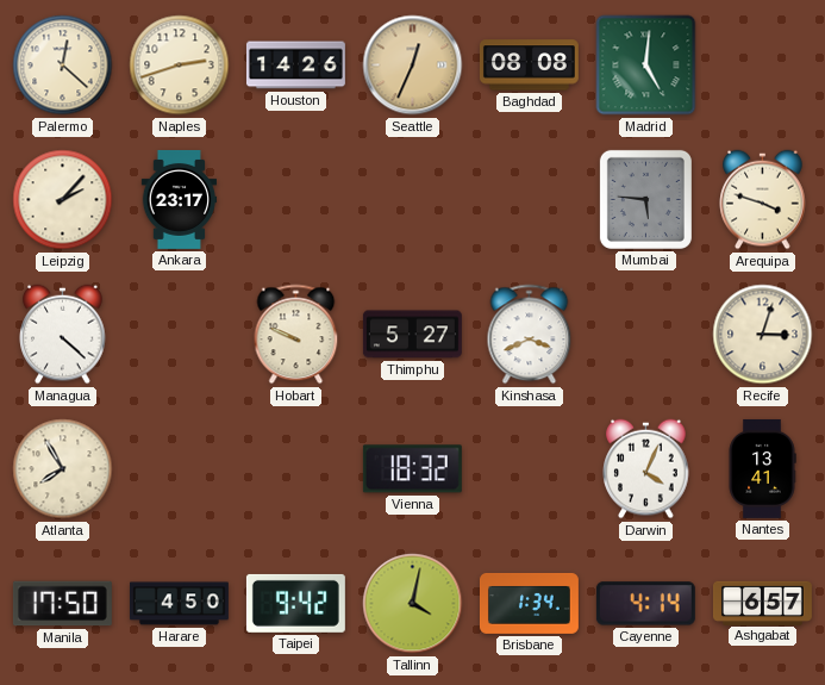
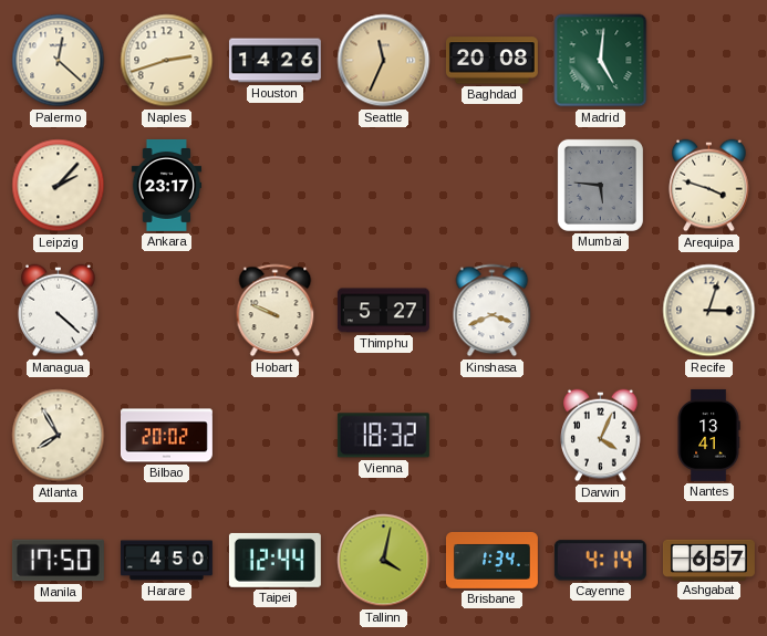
Seattle: 12:34 -> 11:34
Baghdad: 08:08 -> 20:08
Bilbao: none -> 20:02
Taipei: 9:42 -> 12:44
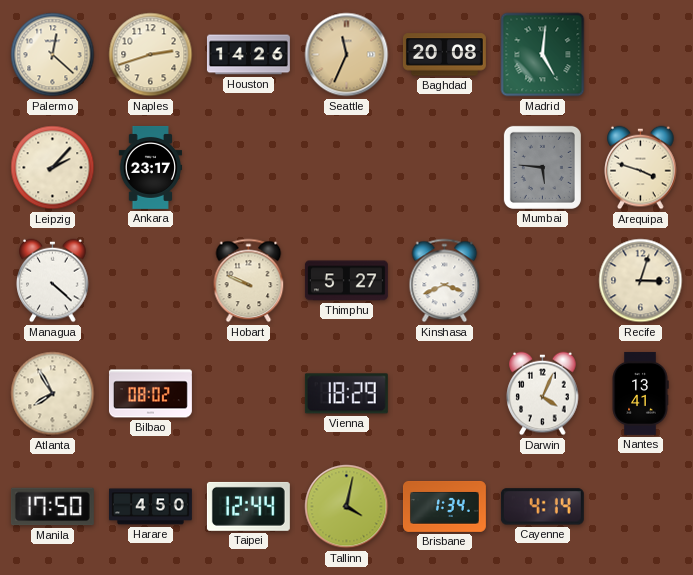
Bilbao: 20:02 -> 08:02
Vienna: 18:32 -> 18:29
Ashgabat: 6:57 -> none
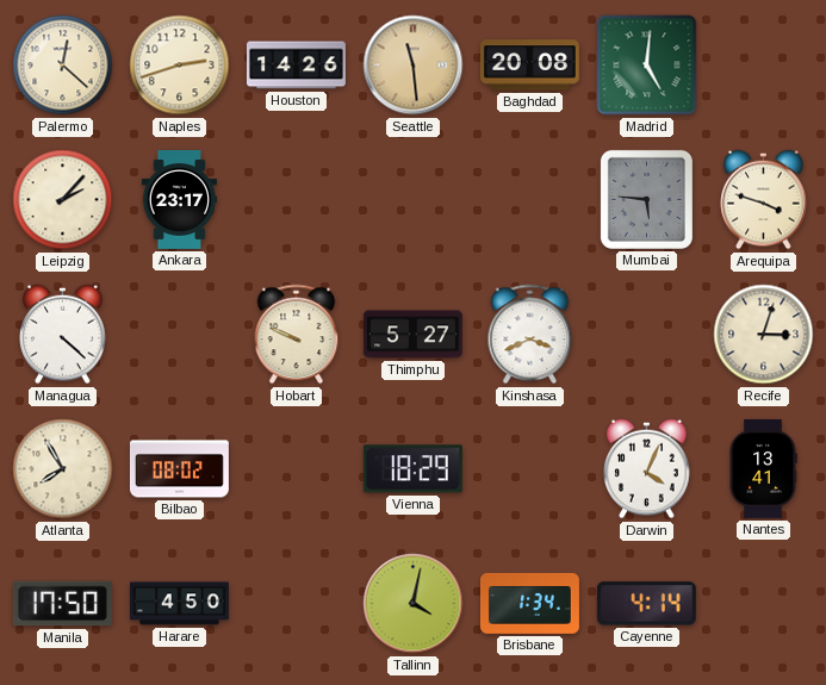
Seattle: 11:34 -> 11:29
Taipei: 12:44 -> none
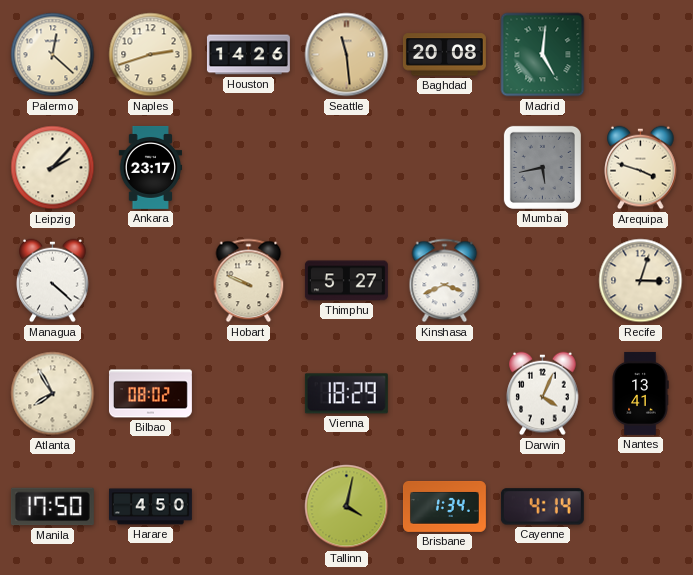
Mumbai: 5:46 -> 5:43
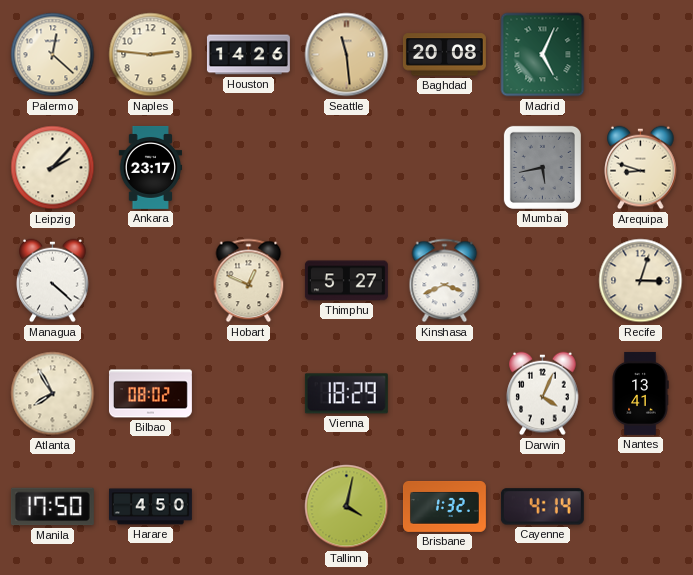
Naples: 2:42 -> 2:46
Madrid: 5:01 -> 5:04
Arequipa: 3:48 -> 8:48
Hobart: 9:49 -> 12:49
Brisbane: 1:34 -> 1:32
